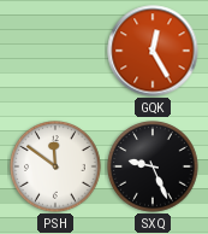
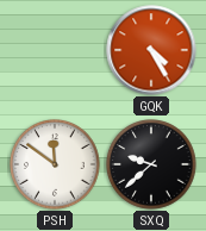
GQK: 12:25 -> 4:25
SXQ: 9:26 -> 9:38
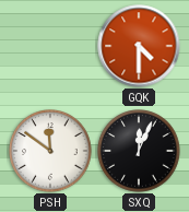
GQK: 4:25 -> 4:30
SXQ: 9:38 -> 12:04
